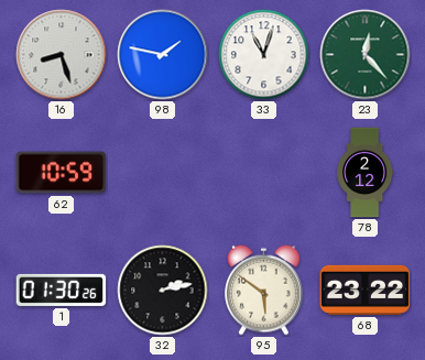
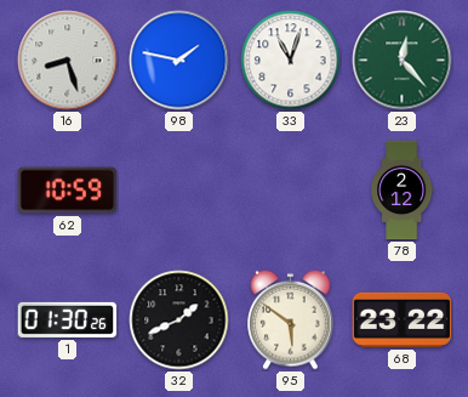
32: 2:13 -> 1:41
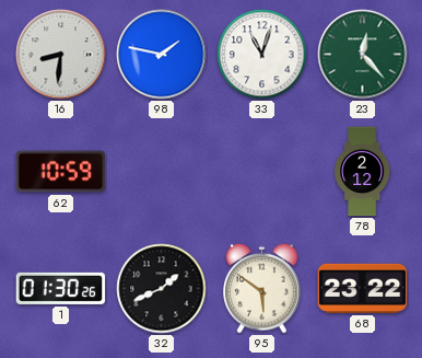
16: 8:27 -> 8:31
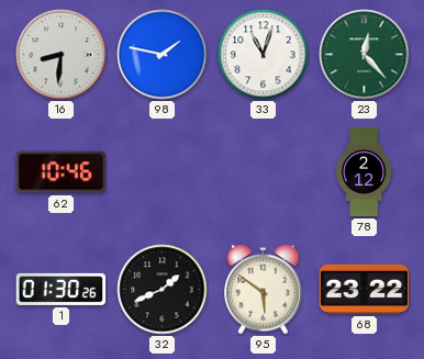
62: 10:59 -> 10:46
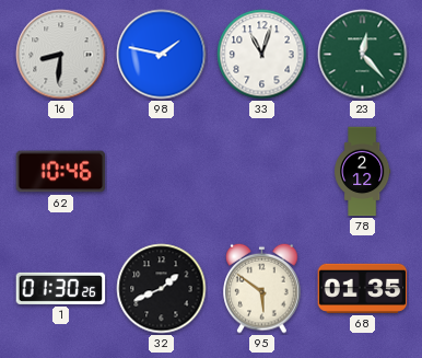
68: 23:22 -> 01:35
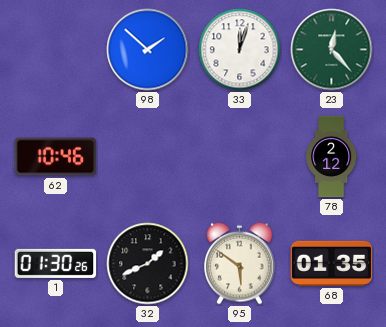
16: 8:31 -> none
98: 1:47 -> 1:52
33: 11:03 -> 12:03
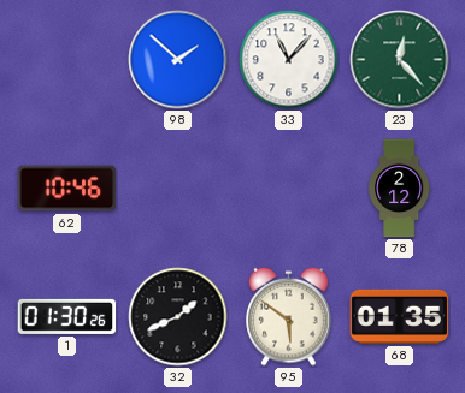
33: 12:03 -> 11:07
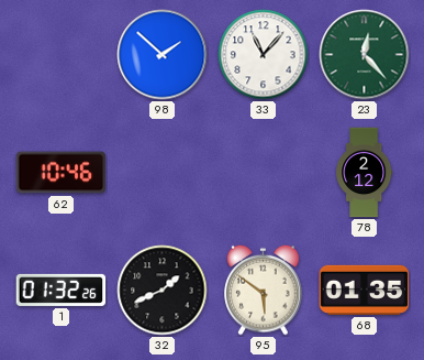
1: 01:30 -> 01:32
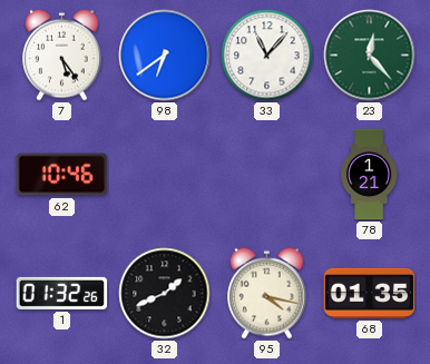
7: none -> 5:24
98: 1:52 -> 6:39
78: 2:12 -> 1:21
95: 5:51 -> 4:17
